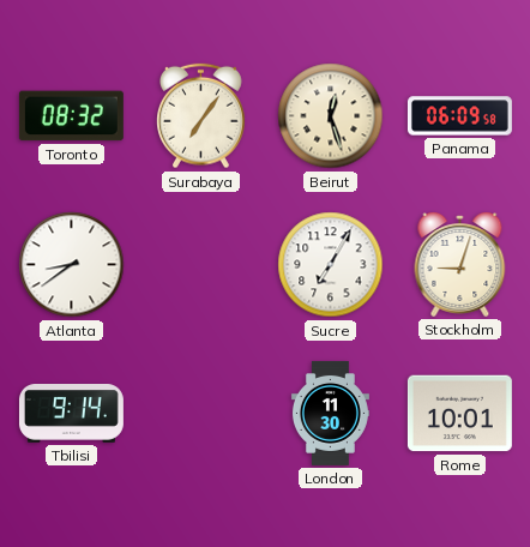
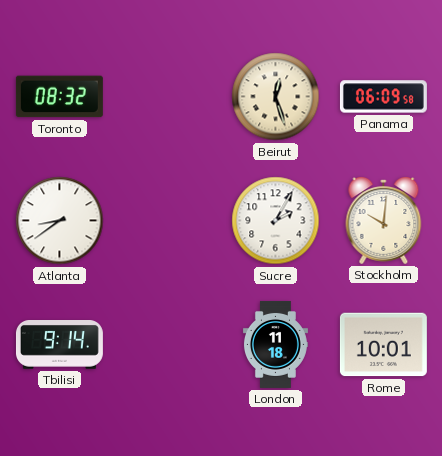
Surabaya: 7:06 -> none
Sucre: 7:05 -> 2:05
Stockholm: 9:03 -> 10:01
London: 11:30 -> 11:18
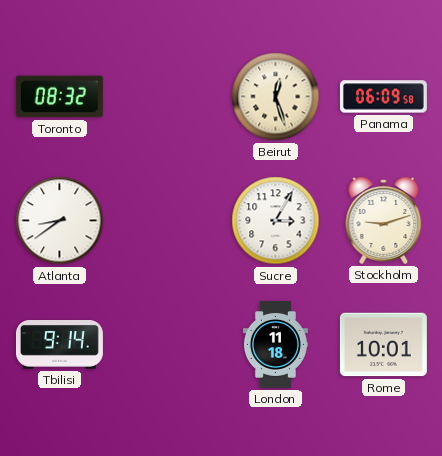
Sucre: 2:05 -> 3:05
Stockholm: 10:01 -> 9:12
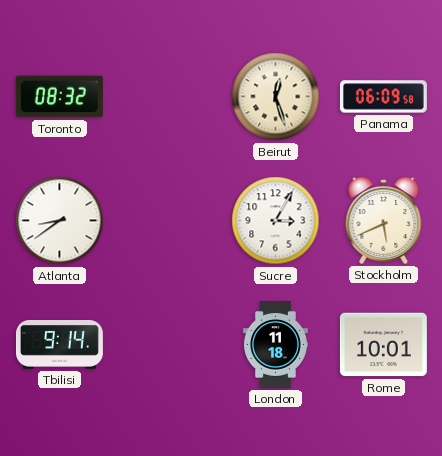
Stockholm: 9:12 -> 5:41
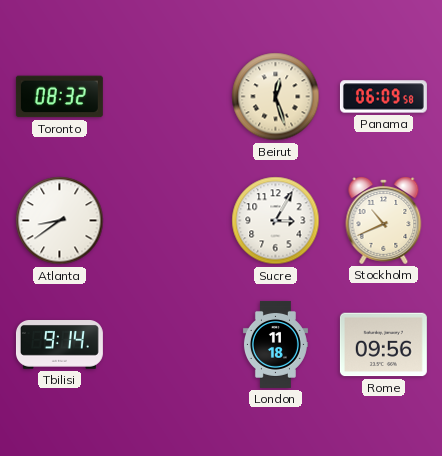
Stockholm: 5:41 -> 10:41
Rome: 10:01 -> 09:56
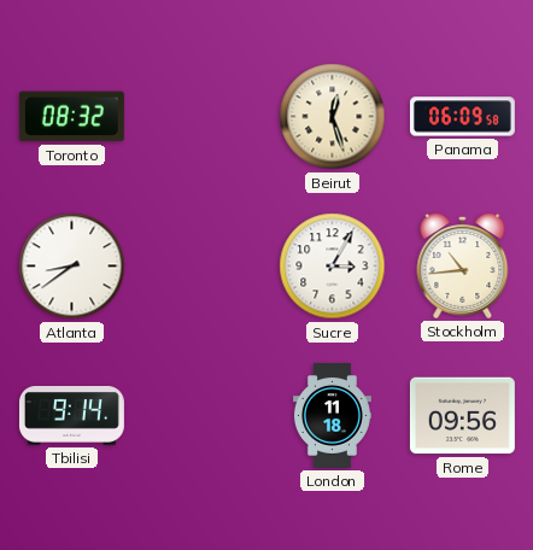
Stockholm: 10:41 -> 10:44
